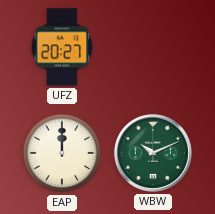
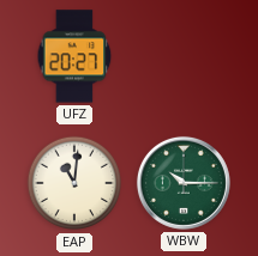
EAP: 12:00 -> 11:01
WBW: 10:11 -> 10:15
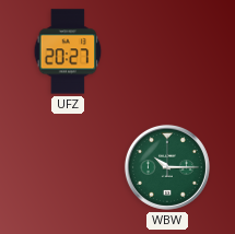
EAP: 11:01 -> none
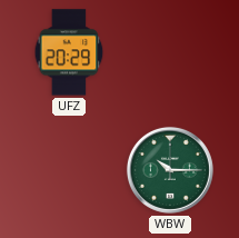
UFZ: 20:27 -> 20:29
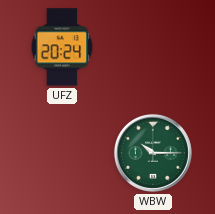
UFZ: 20:29 -> 20:24
